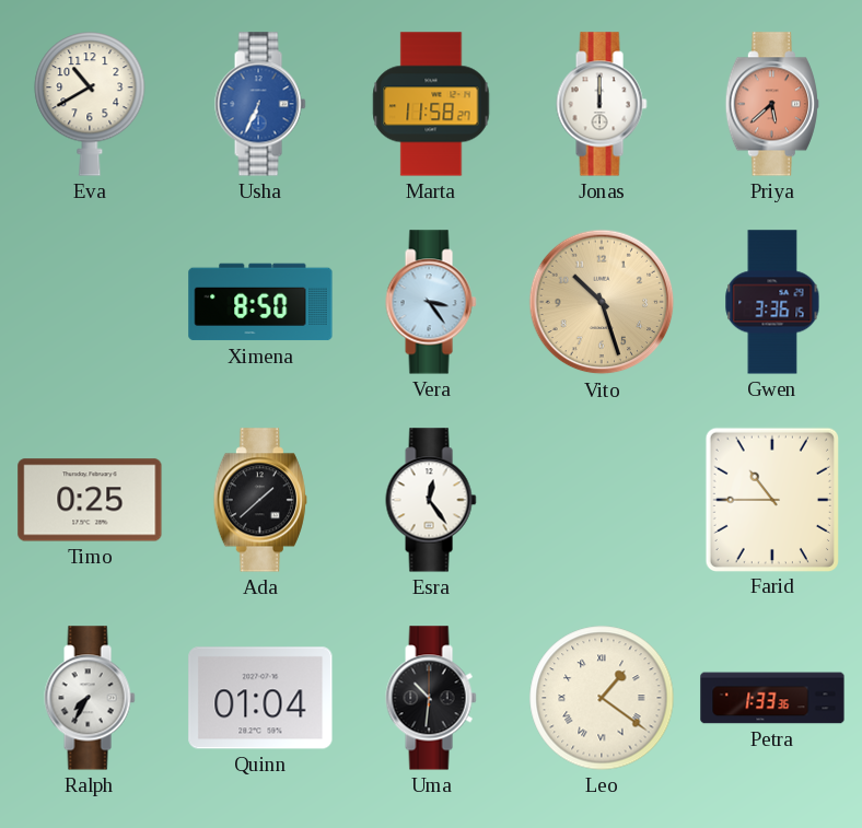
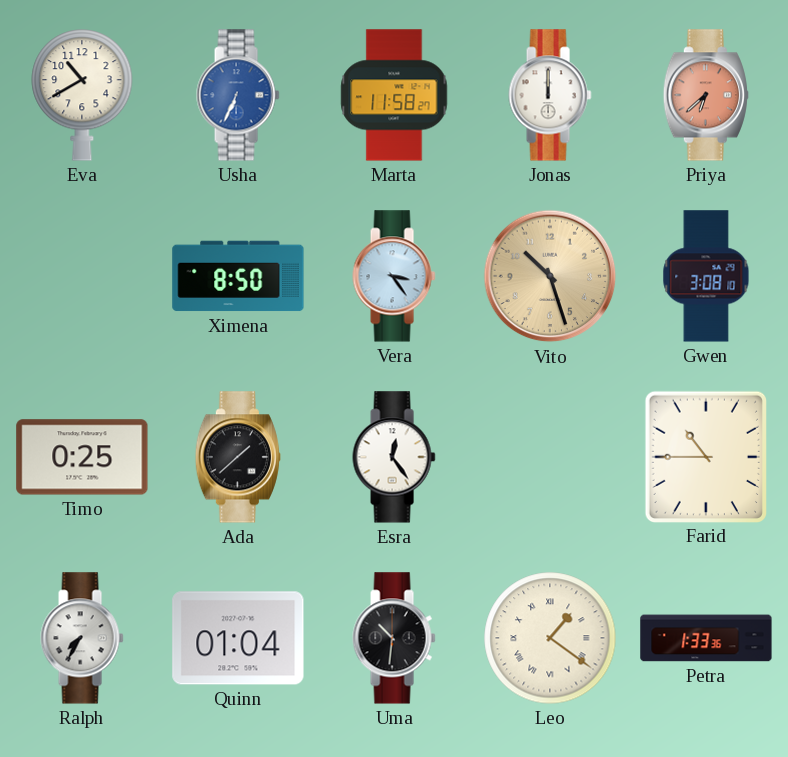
Priya: 5:38 -> 6:38
Gwen: 3:36 -> 3:08
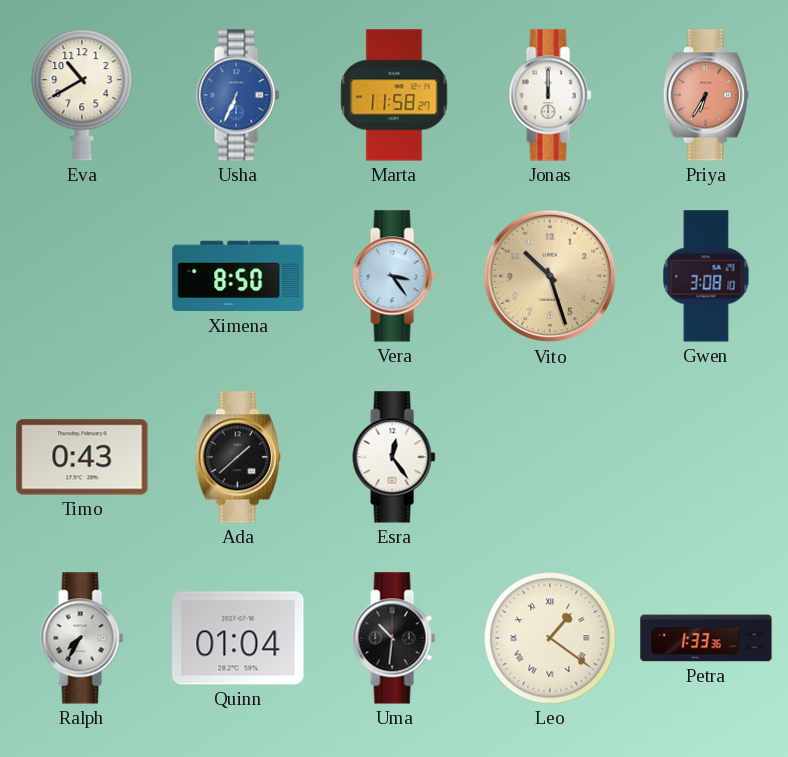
Priya: 6:38 -> 6:35
Timo: 0:25 -> 0:43
Farid: 10:45 -> none
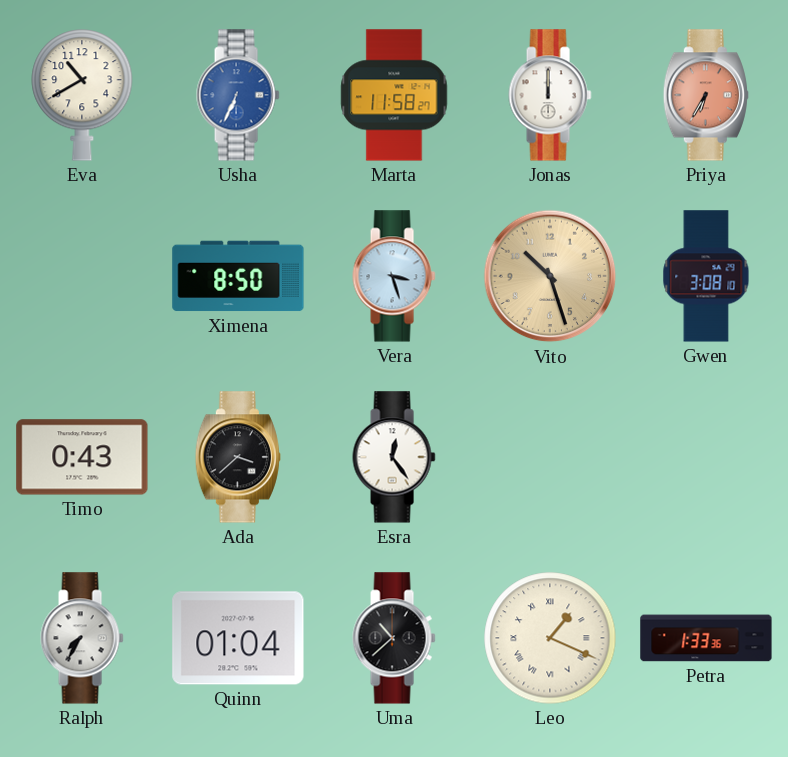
Vera: 3:24 -> 3:27
Ada: 1:38 -> 3:38
Uma: 10:31 -> 10:38
Leo: 1:21 -> 1:19
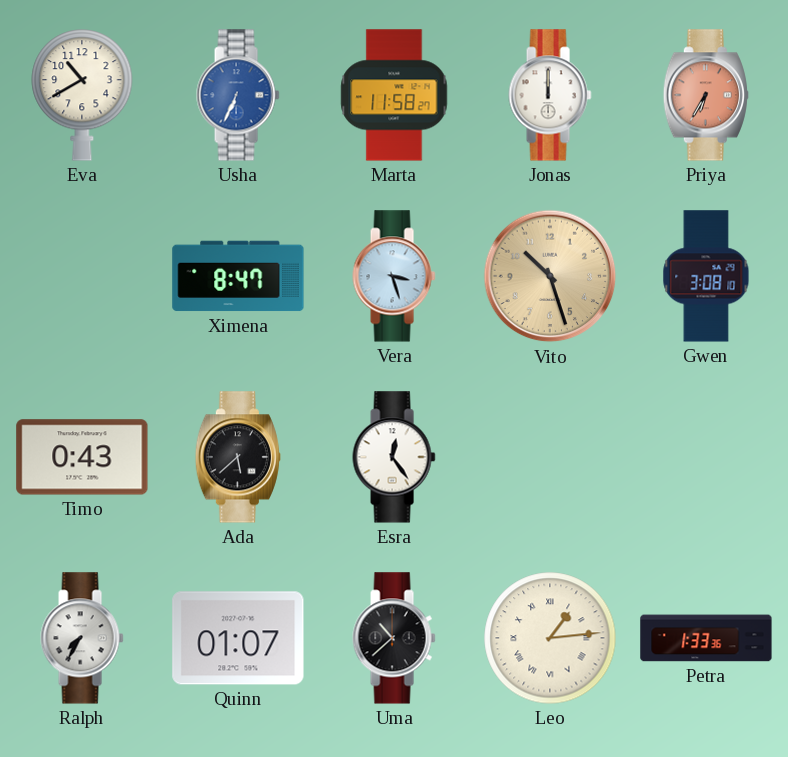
Ximena: 8:50 -> 8:47
Ada: 3:38 -> 5:38
Quinn: 01:04 -> 01:07
Leo: 1:19 -> 1:14
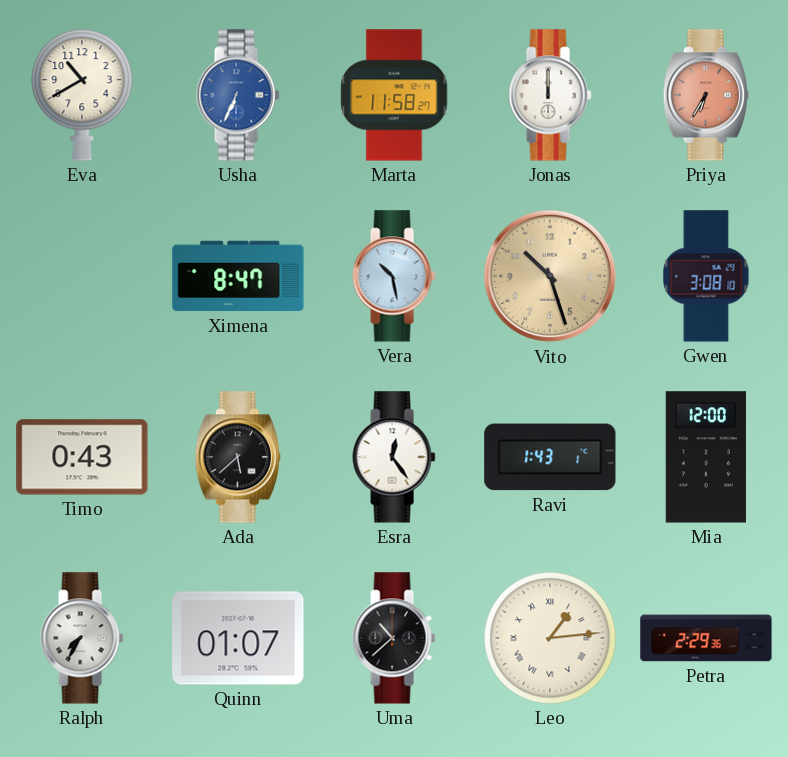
Vera: 3:27 -> 10:28
Ravi: none -> 1:43
Mia: none -> 12:00
Petra: 1:33 -> 2:29
